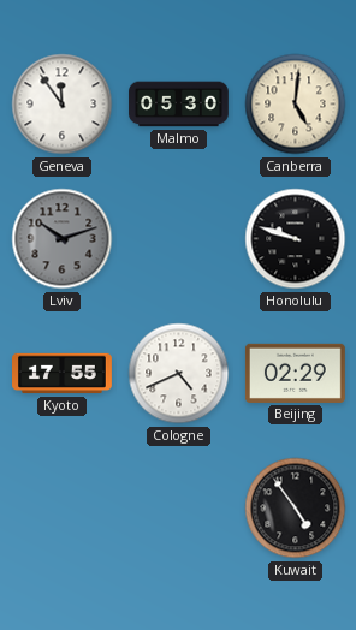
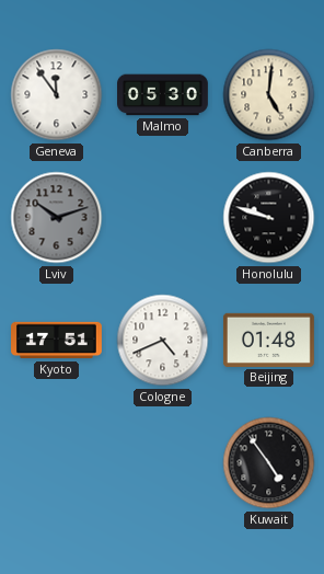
Kyoto: 17:55 -> 17:51
Beijing: 02:29 -> 01:48
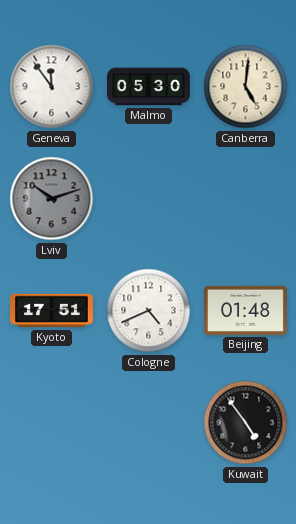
Honolulu: 9:48 -> none
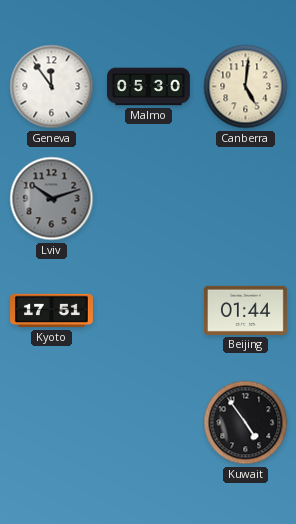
Cologne: 4:41 -> none
Beijing: 01:48 -> 01:44
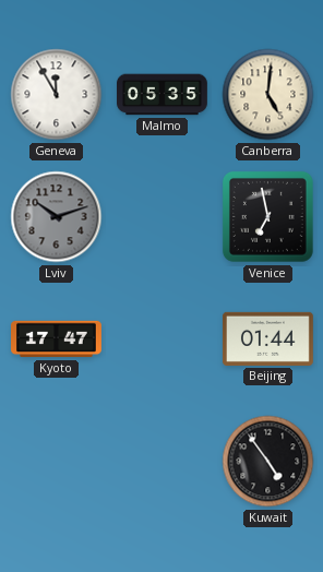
Geneva: 11:54 -> 11:55
Malmo: 05:30 -> 05:35
Venice: none -> 6:58
Kyoto: 17:51 -> 17:47
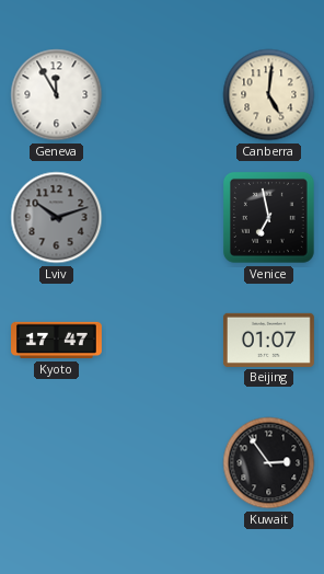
Malmo: 05:35 -> none
Beijing: 01:44 -> 01:07
Kuwait: 4:54 -> 2:54
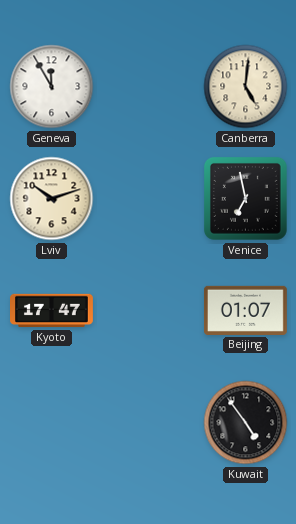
Lviv dial: grey -> cream
Kuwait: 2:54 -> 4:54
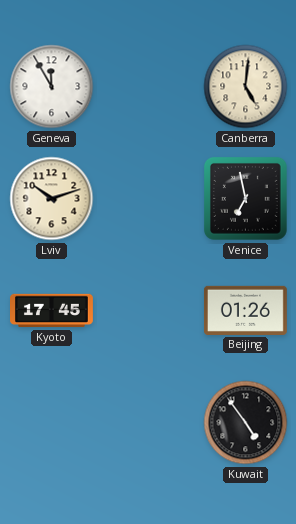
Kyoto: 17:47 -> 17:45
Beijing: 01:07 -> 01:26
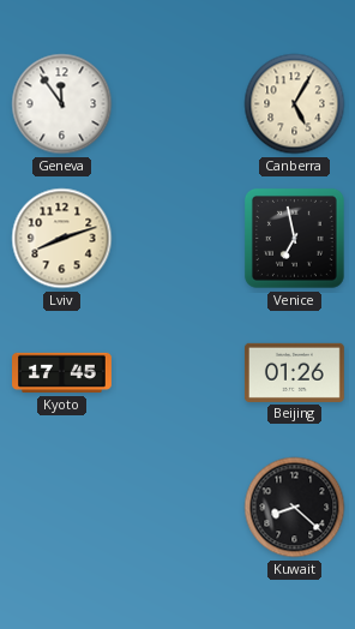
Geneva: 11:55 -> 11:54
Canberra: 5:01 -> 5:05
Lviv: 10:12 -> 8:12
Kuwait: 4:54 -> 8:22
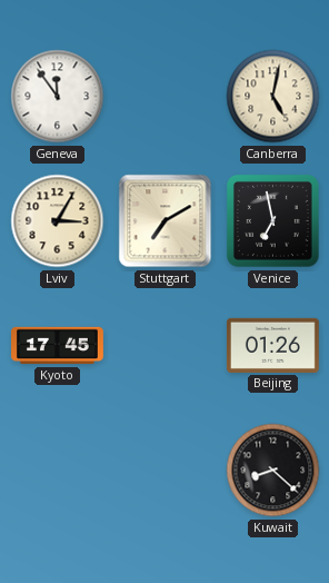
Canberra: 5:05 -> 5:02
Lviv: 8:12 -> 3:05
Stuttgart: none -> 7:10
